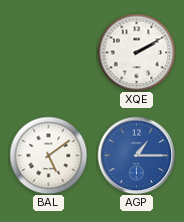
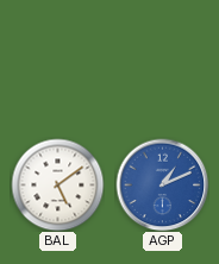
XQE: 2:10 -> none
AGP: 1:15 -> 1:11
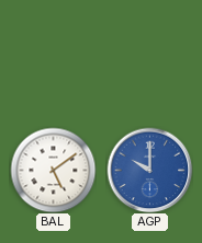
AGP: 1:11 -> 10:00
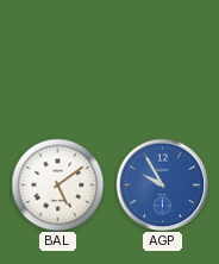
AGP: 10:00 -> 9:55
